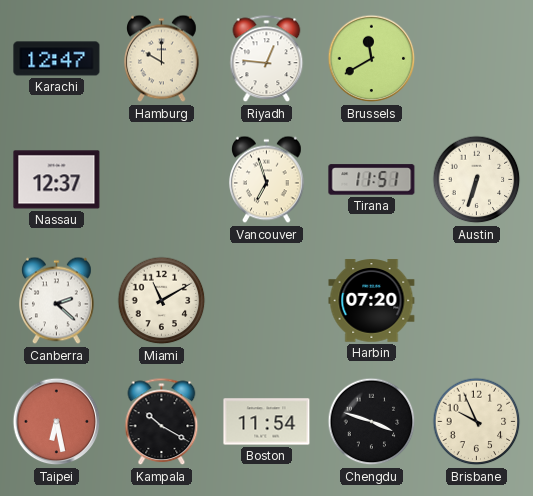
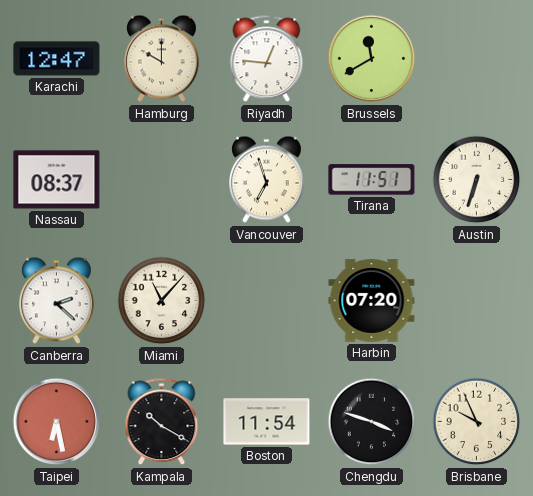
Nassau: 12:37 -> 08:37
Miami: 11:10 -> 11:07
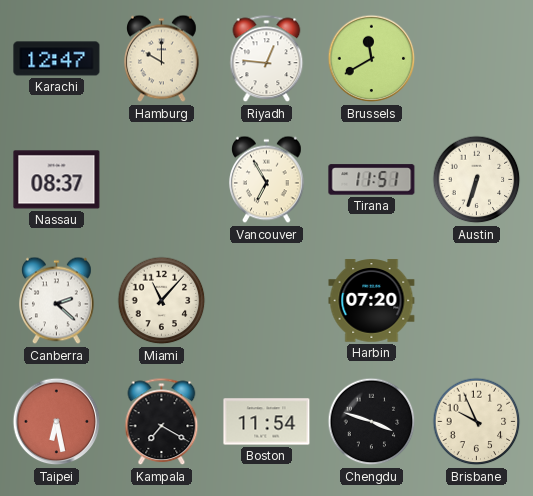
Vancouver: 6:57 -> 6:55
Kampala: 10:20 -> 7:20
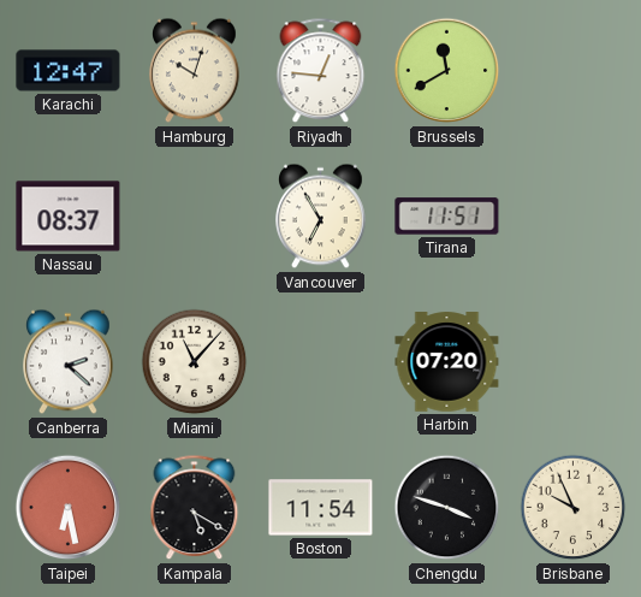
Hamburg: 10:00 -> 10:03
Austin: 6:33 -> none
Kampala: 7:20 -> 5:20
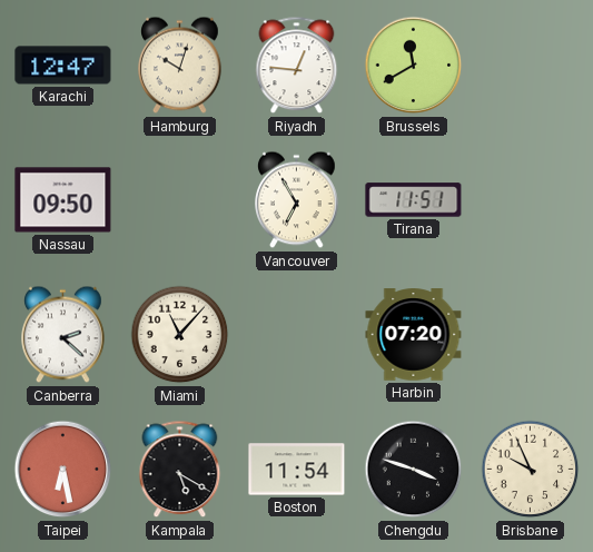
Nassau: 08:37 -> 09:50
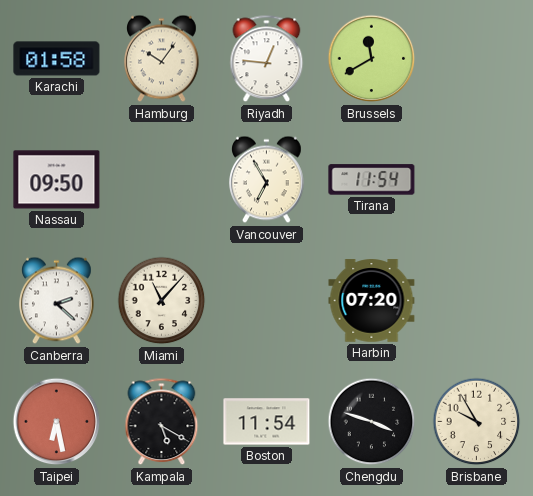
Karachi: 12:47 -> 01:58
Hamburg: 10:03 -> 10:06
Tirana: 11:51 -> 11:54
Brisbane: 9:56 -> 9:55
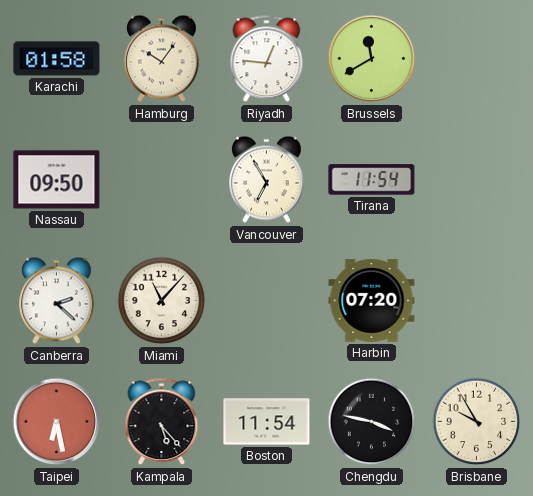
Kampala: 5:20 -> 5:23
Chengdu: 3:48 -> 3:47
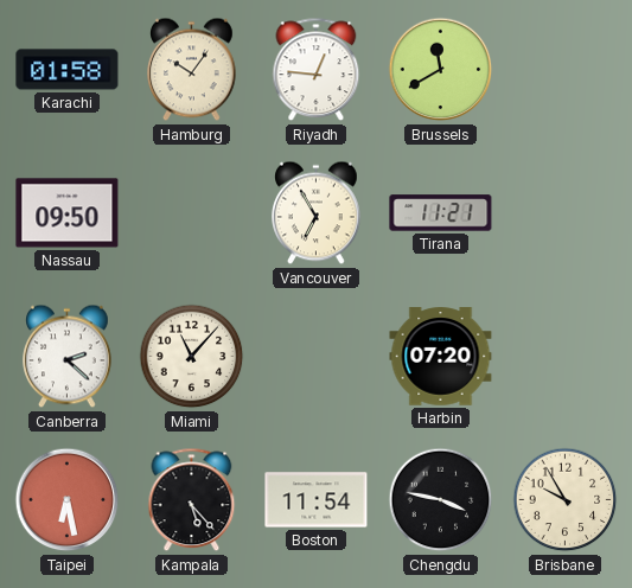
Tirana: 11:54 -> 11:21
